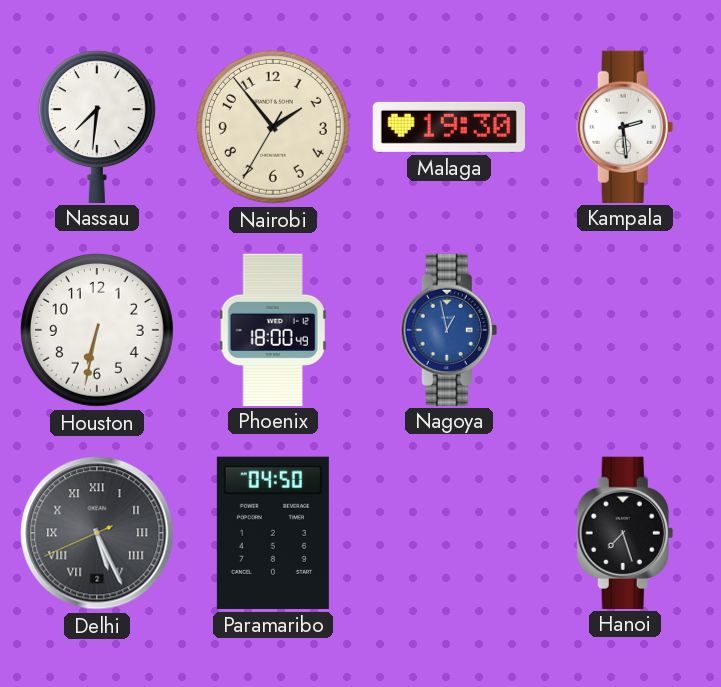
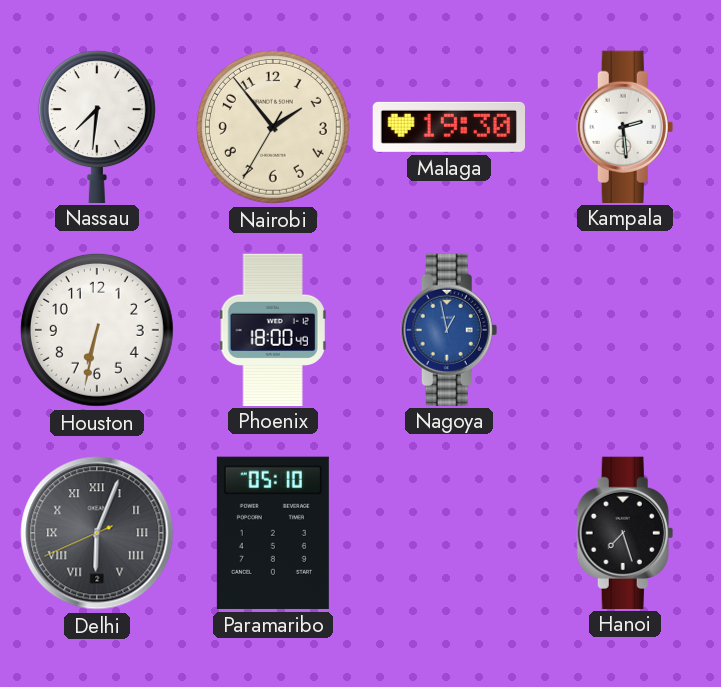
Delhi: 5:25 -> 6:03
Paramaribo: 04:50 -> 05:10
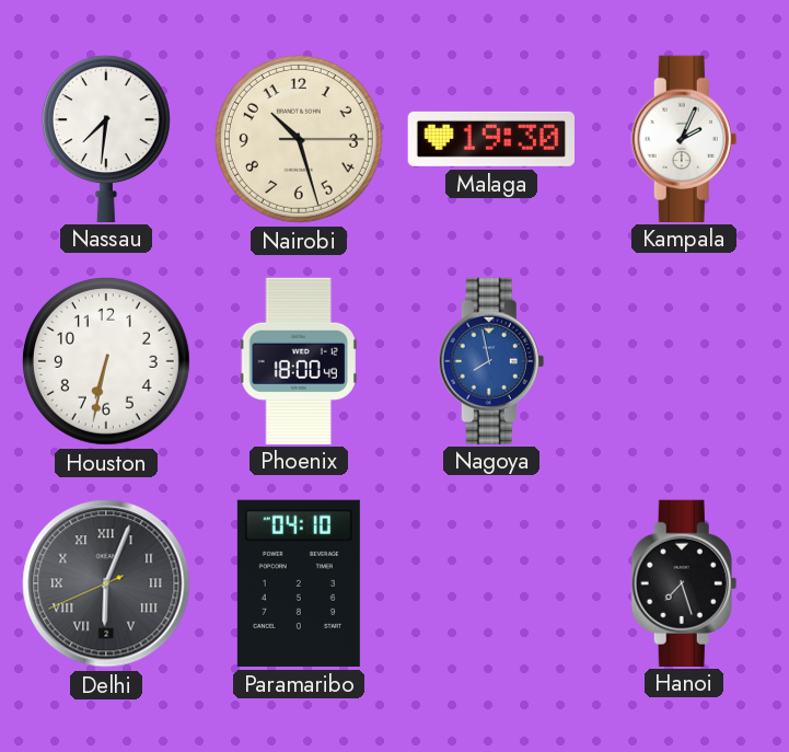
Nairobi: 1:53 -> 10:27
Kampala: 2:29 -> 2:04
Nagoya: 12:58 -> 7:58
Paramaribo: 05:10 -> 04:10
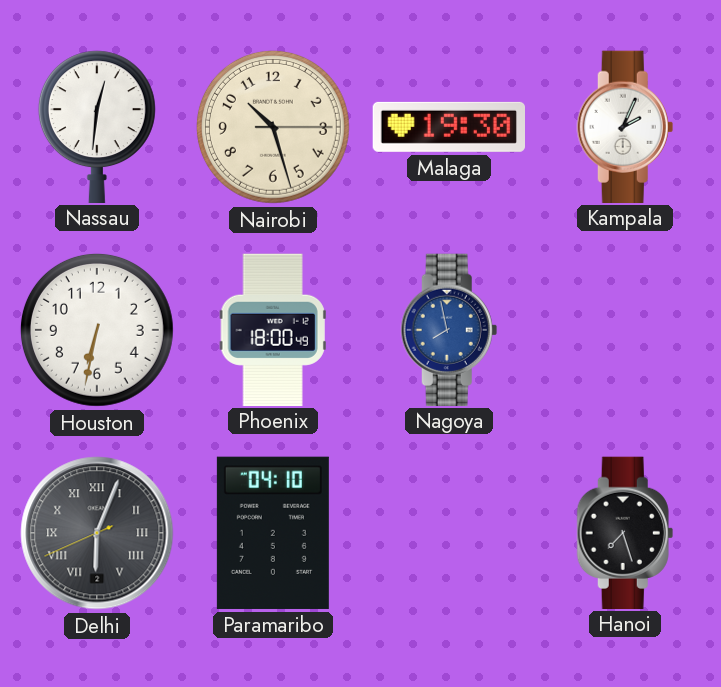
Nassau: 7:31 -> 12:31
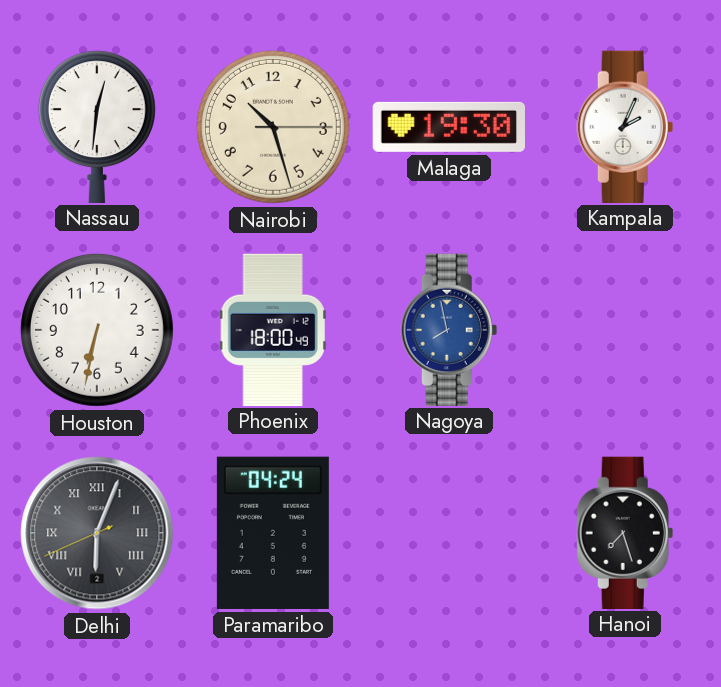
Paramaribo: 04:10 -> 04:24
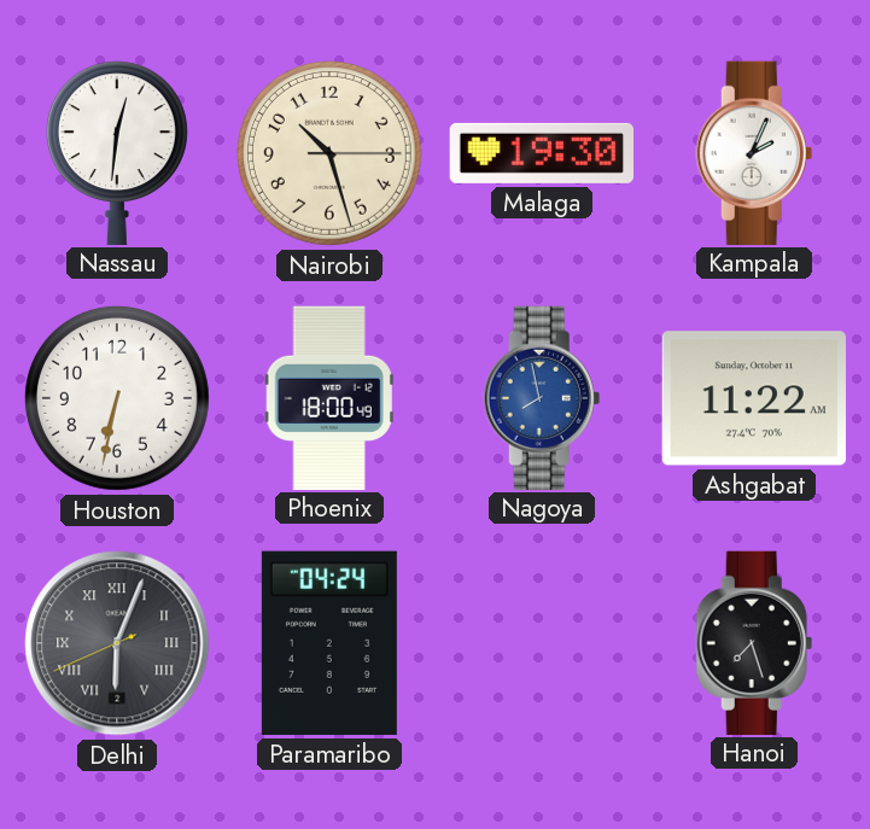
Ashgabat: none -> 11:22
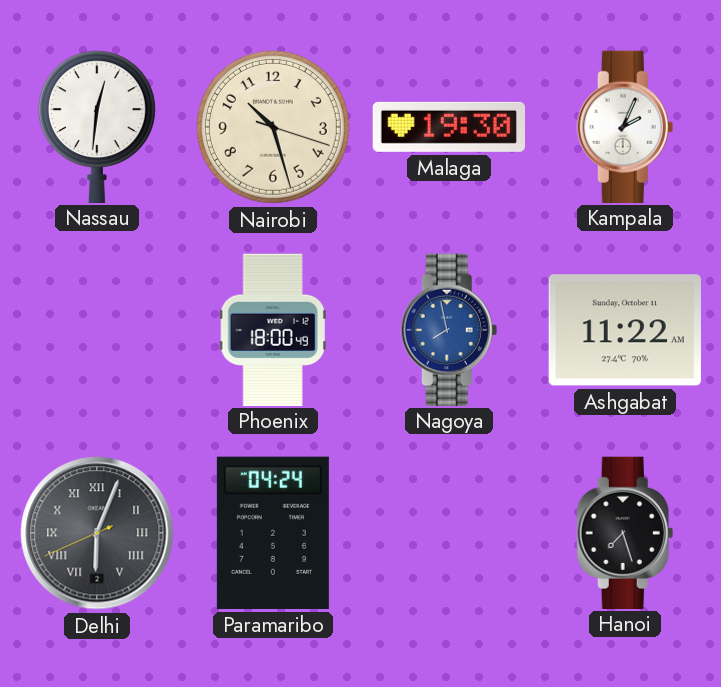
Nairobi: 10:27:15 -> 10:27:18
Houston: 6:32 -> none
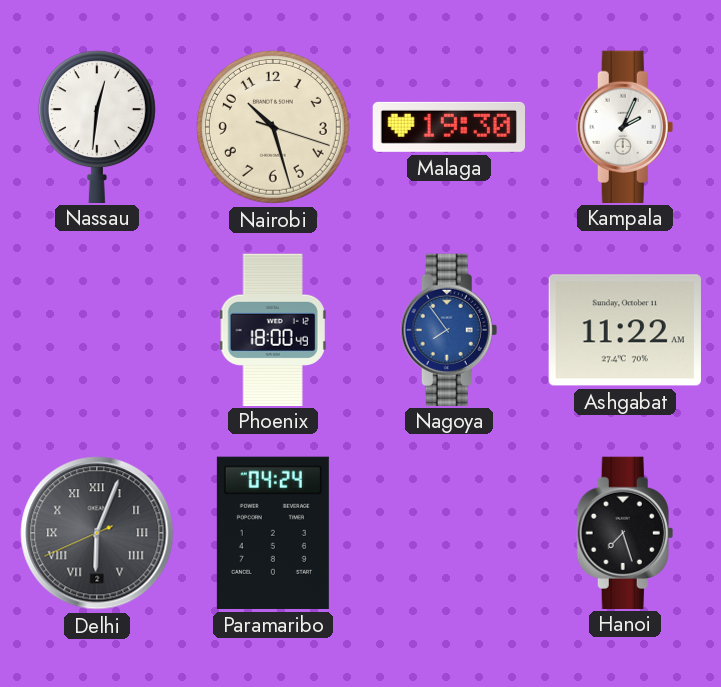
Nagoya: 7:58 -> 7:54
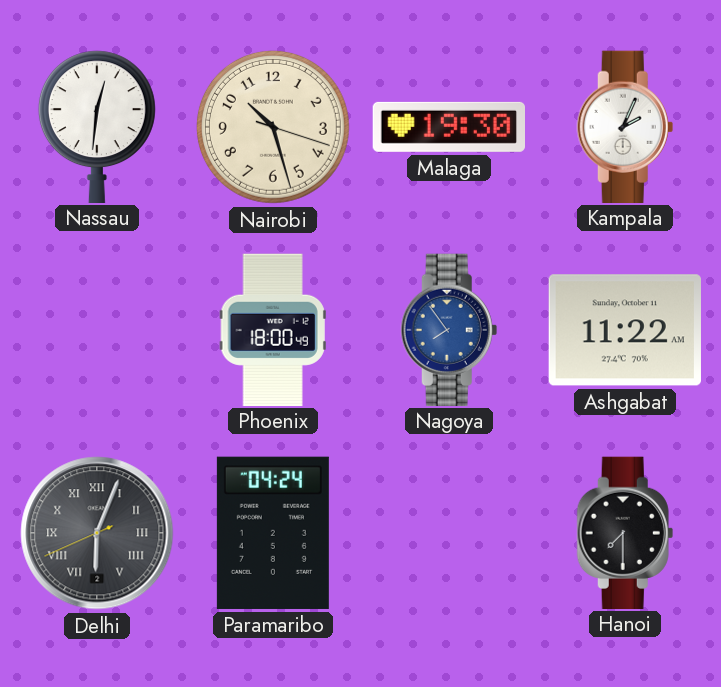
Hanoi: 7:27 -> 7:30
